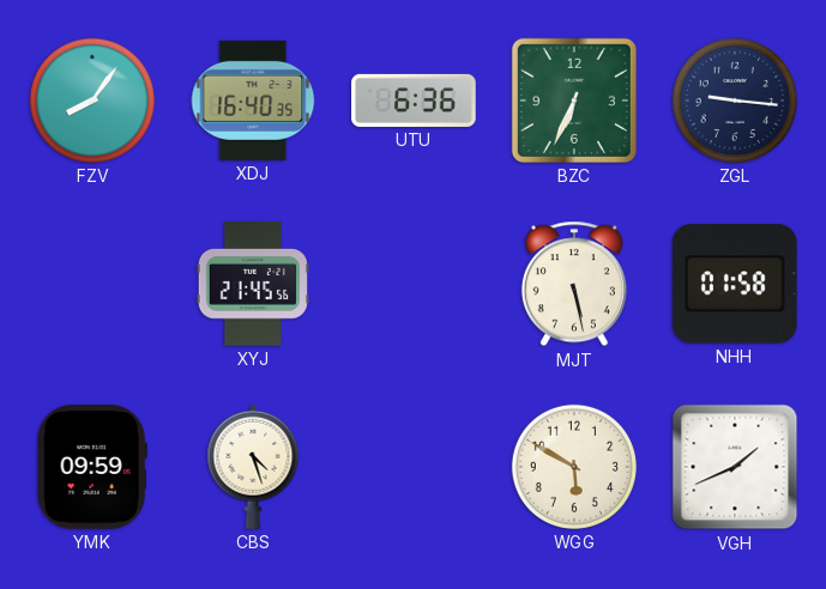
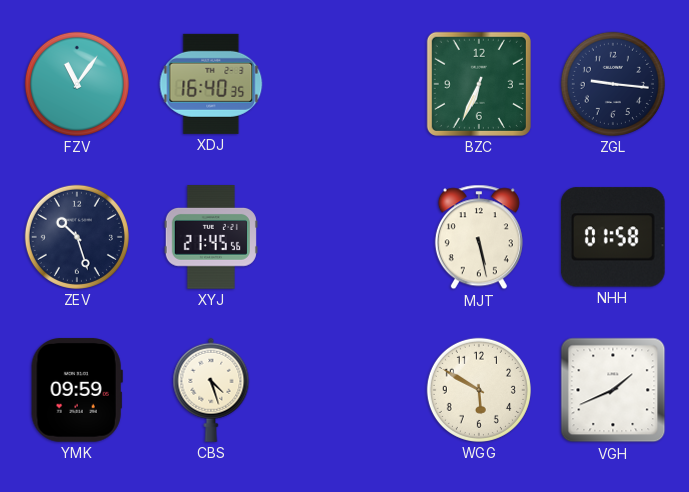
FZV: 8:06 -> 11:06
UTU: 6:36 -> none
ZEV: none -> 10:27
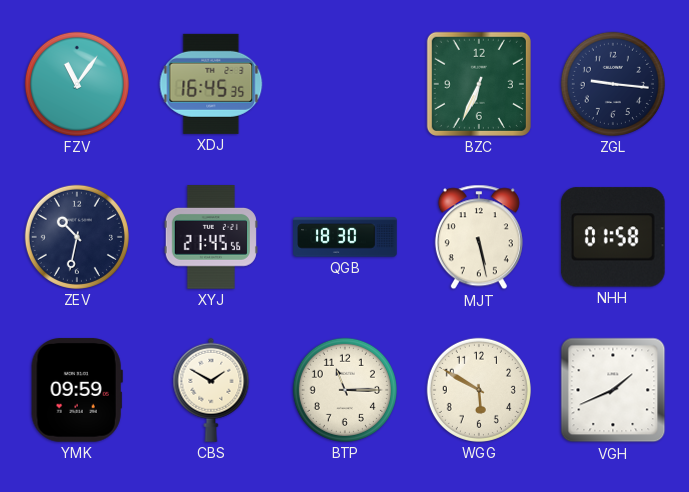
XDJ: 16:40 -> 16:45
ZEV: 10:27 -> 10:32
QGB: none -> 18:30
CBS: 4:27 -> 1:50
BTP: none -> 11:15
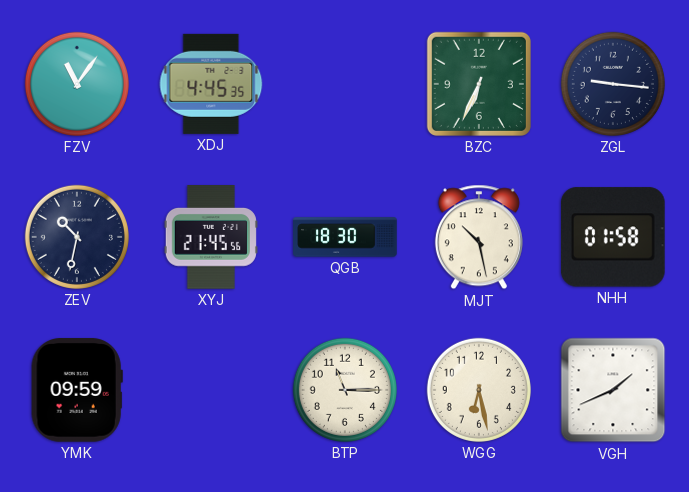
XDJ: 16:45 -> 4:45
MJT: 5:28 -> 10:28
CBS: 1:50 -> none
WGG: 5:50 -> 6:28
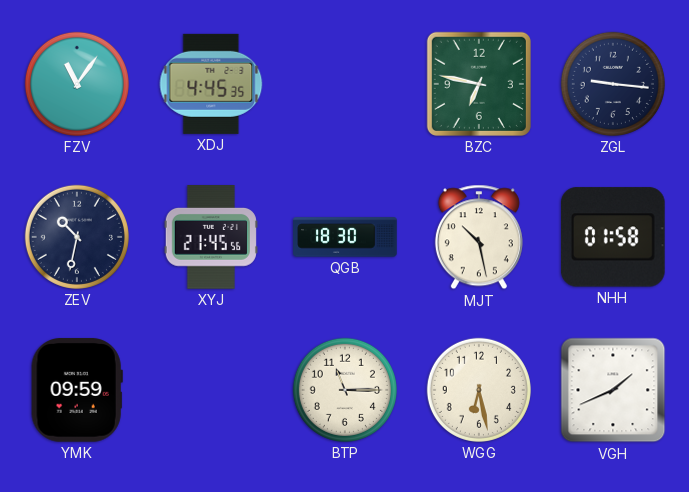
BZC: 6:34 -> 6:47
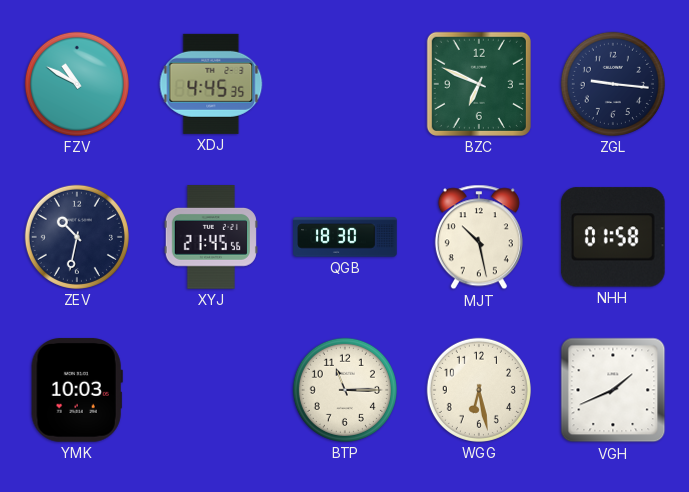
FZV: 11:06 -> 10:50
BZC: 6:47 -> 6:49
YMK: 09:59 -> 10:03
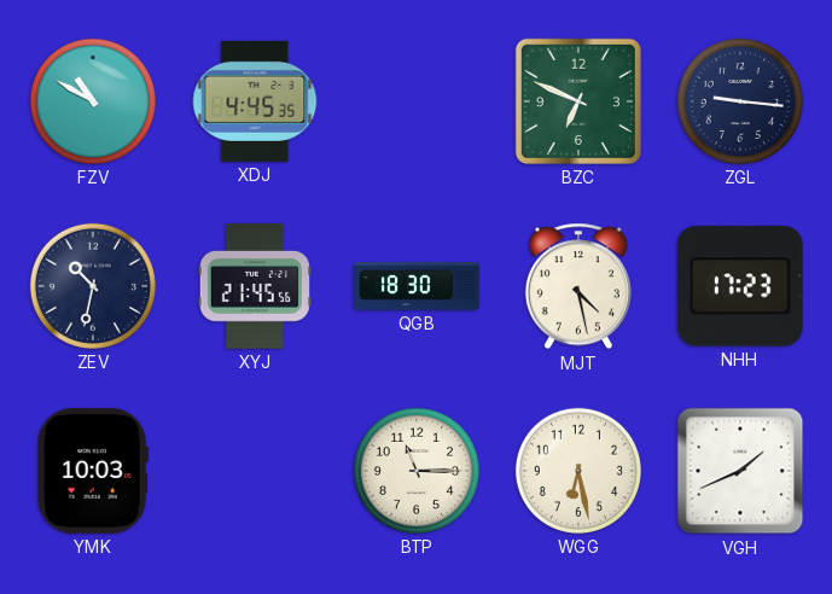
MJT: 10:28 -> 4:28
NHH: 01:58 -> 17:23
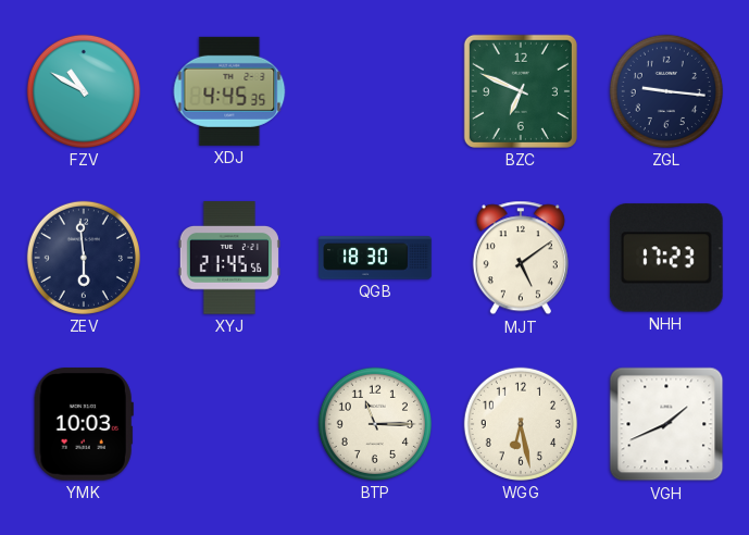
ZEV: 10:32 -> 5:59
MJT: 4:28 -> 5:09
